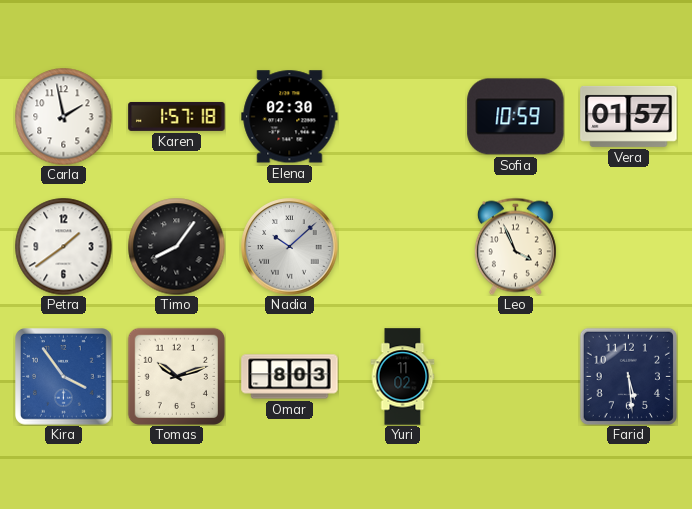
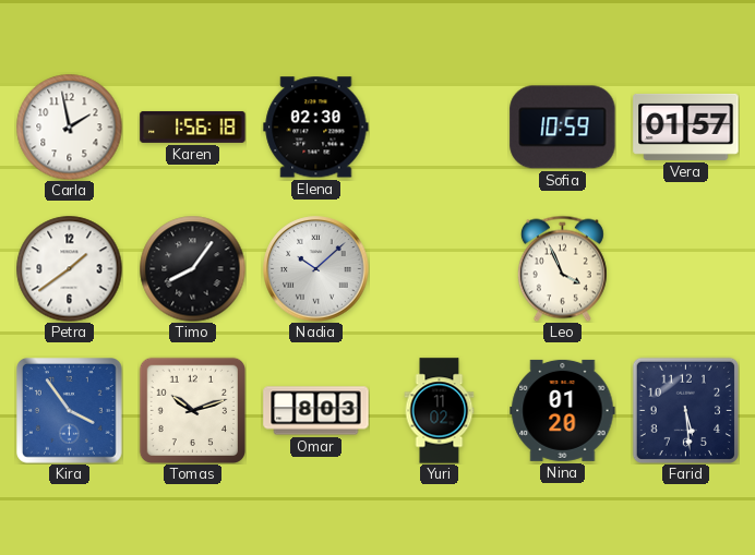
Karen: 1:57 -> 1:56
Nina: none -> 01:20
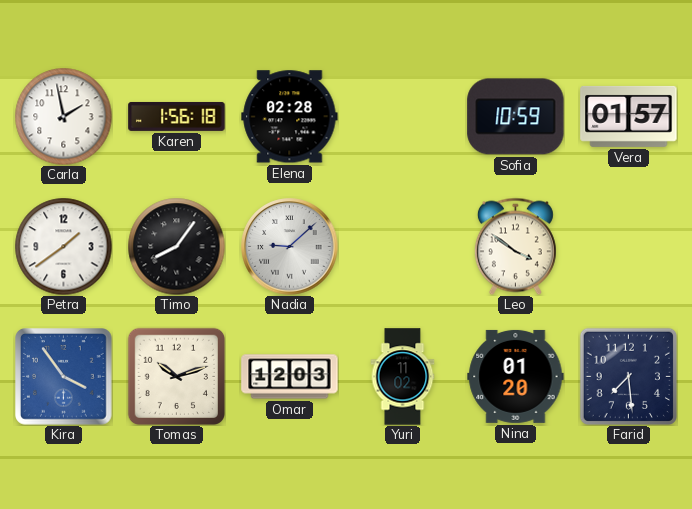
Elena: 02:30 -> 02:28
Nadia: 10:08 -> 9:08
Leo: 3:56 -> 3:51
Omar: 8:03 -> 12:03
Farid: 5:29 -> 7:29
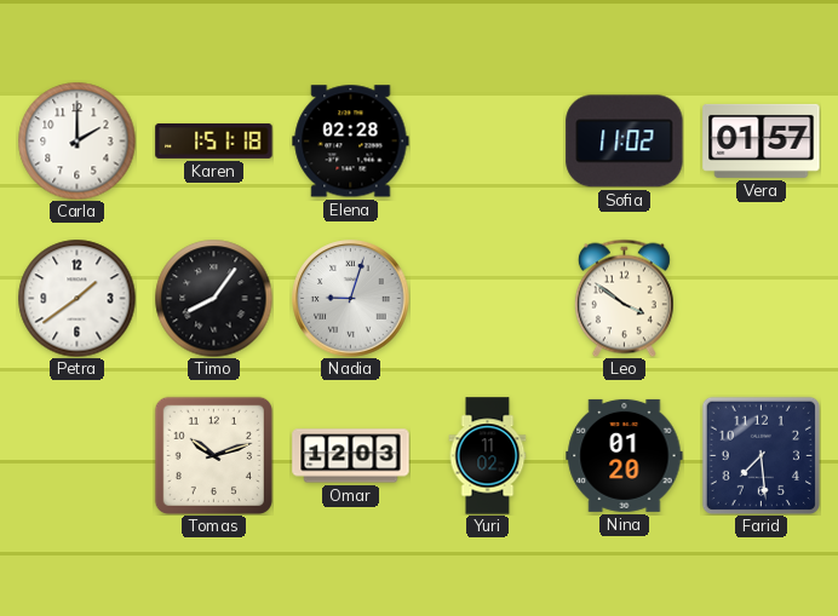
Carla: 1:58 -> 2:00
Karen: 1:56 -> 1:51
Sofia: 10:59 -> 11:02
Nadia: 9:08 -> 9:03
Kira: 3:54 -> none
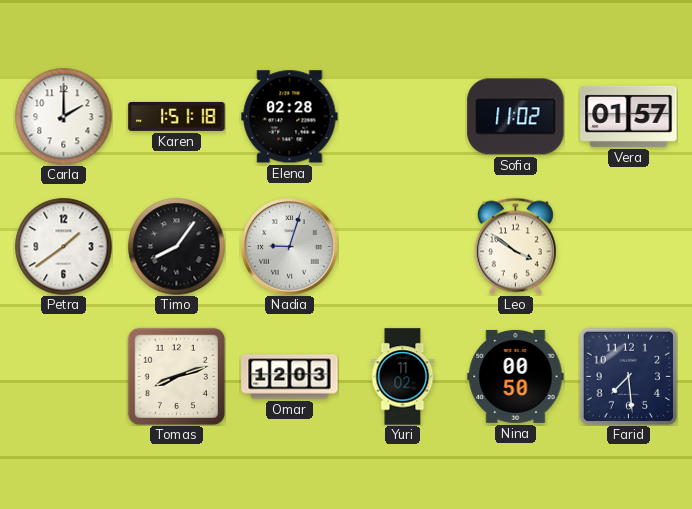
Tomas: 10:12 -> 8:12
Nina: 01:20 -> 00:50
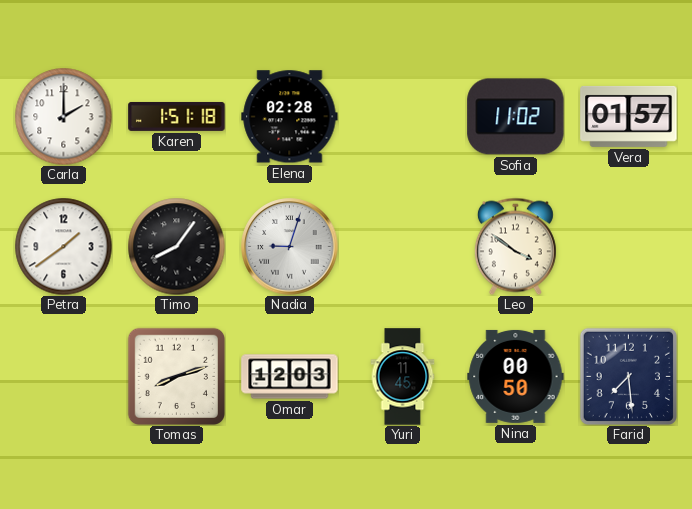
Yuri: 11:02 -> 11:45
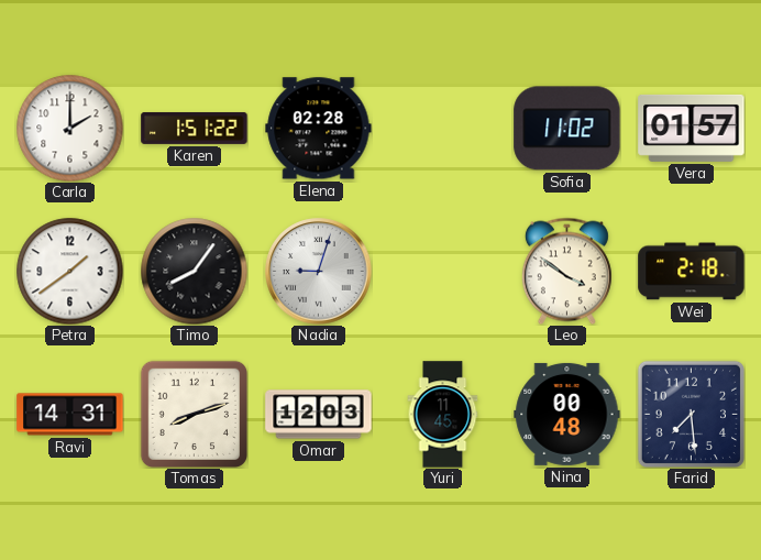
Karen: 1:51:18 -> 1:51:22
Wei: none -> 2:18
Ravi: none -> 14:31
Nina: 00:50 -> 00:48
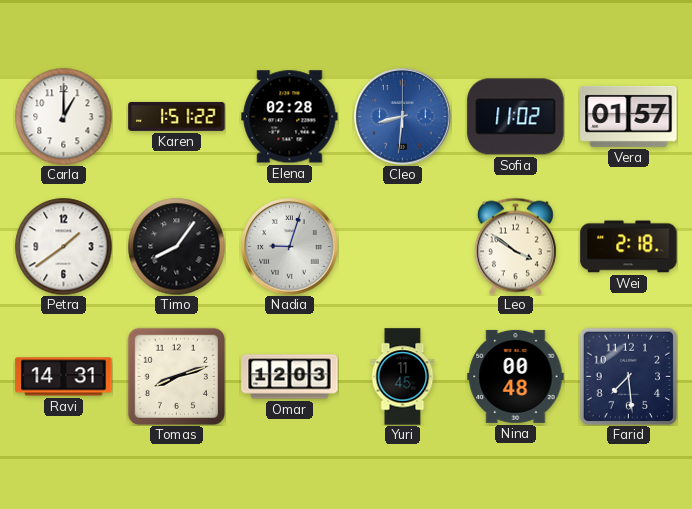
Carla: 2:00 -> 1:00
Cleo: none -> 8:31
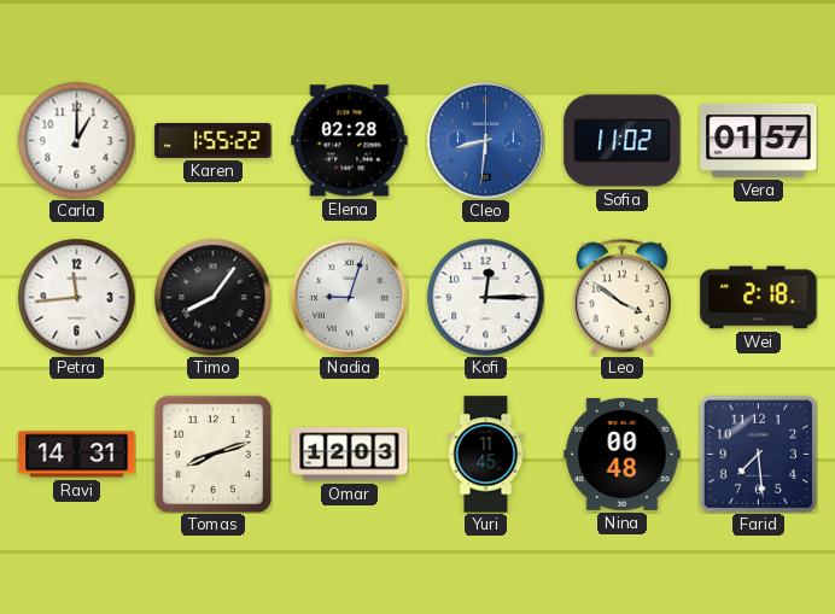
Karen: 1:51 -> 1:55
Petra: 1:39 -> 11:44
Kofi: none -> 12:15
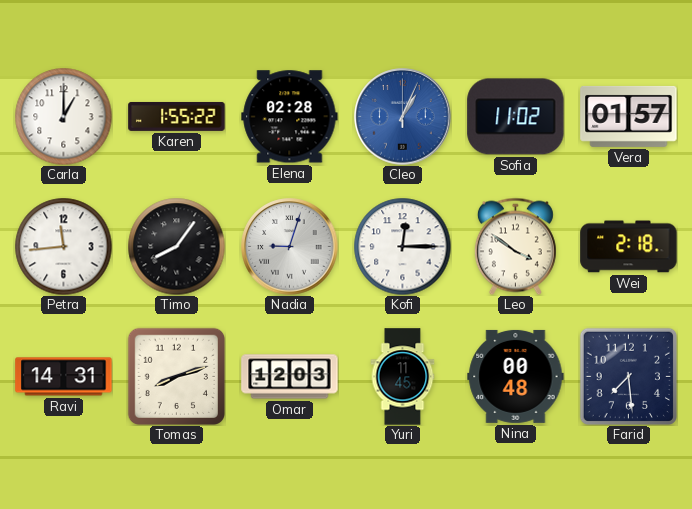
Cleo: 8:31 -> 1:04
